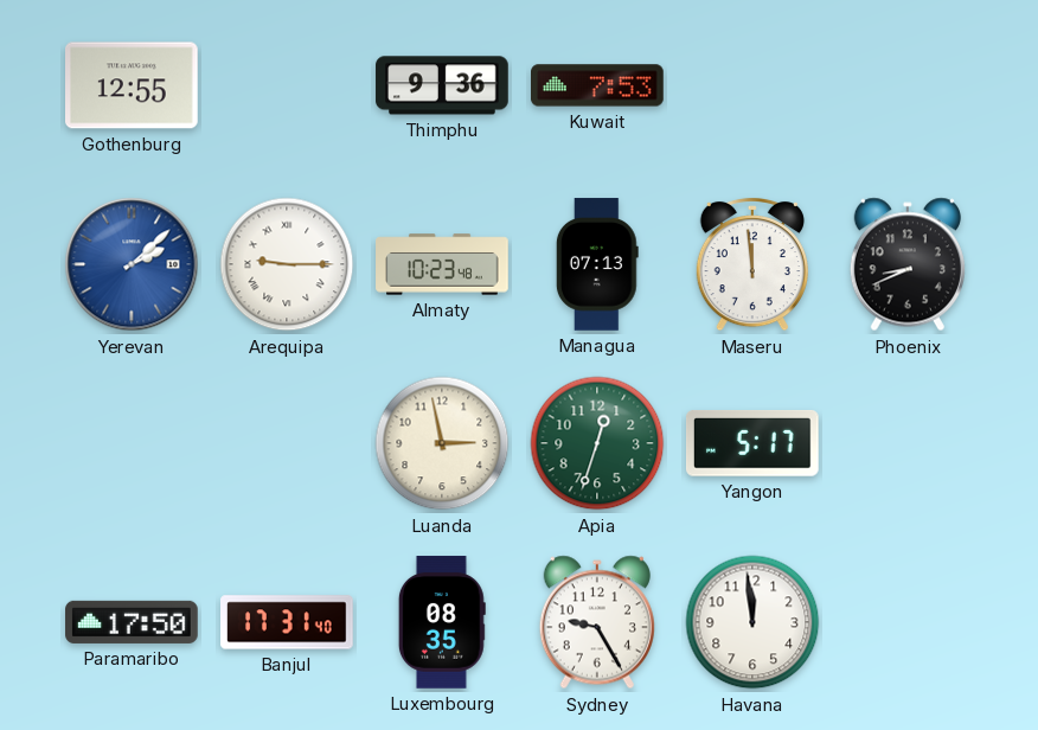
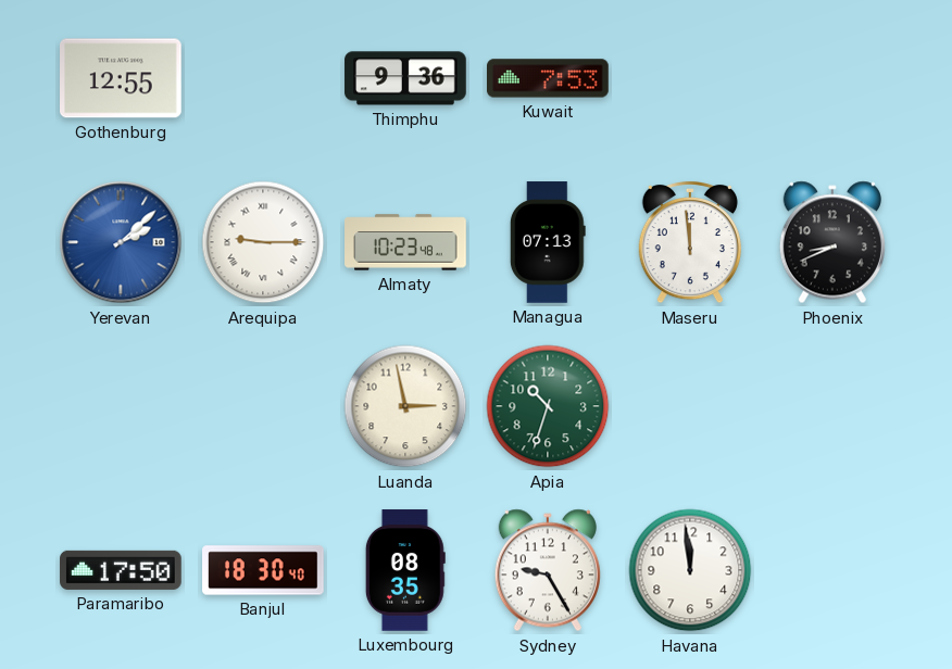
Apia: 12:33 -> 10:33
Yangon: 5:17 -> none
Banjul: 17:31 -> 18:30
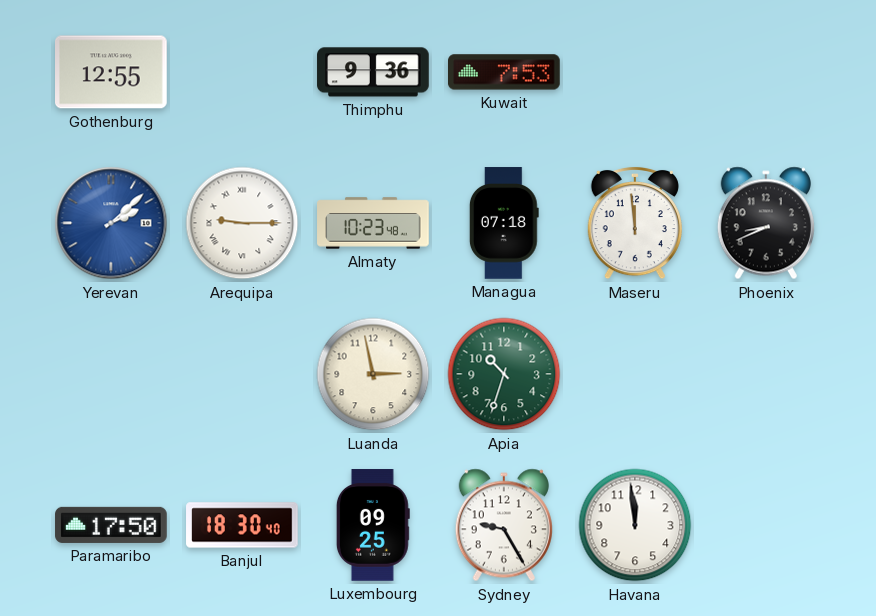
Managua: 07:13 -> 07:18
Luxembourg: 08:35 -> 09:25
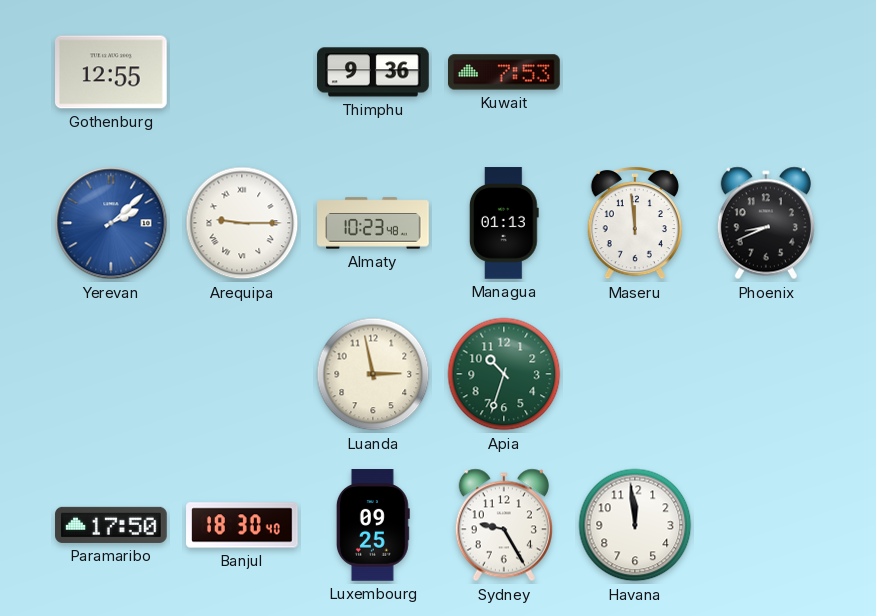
Managua: 07:18 -> 01:13
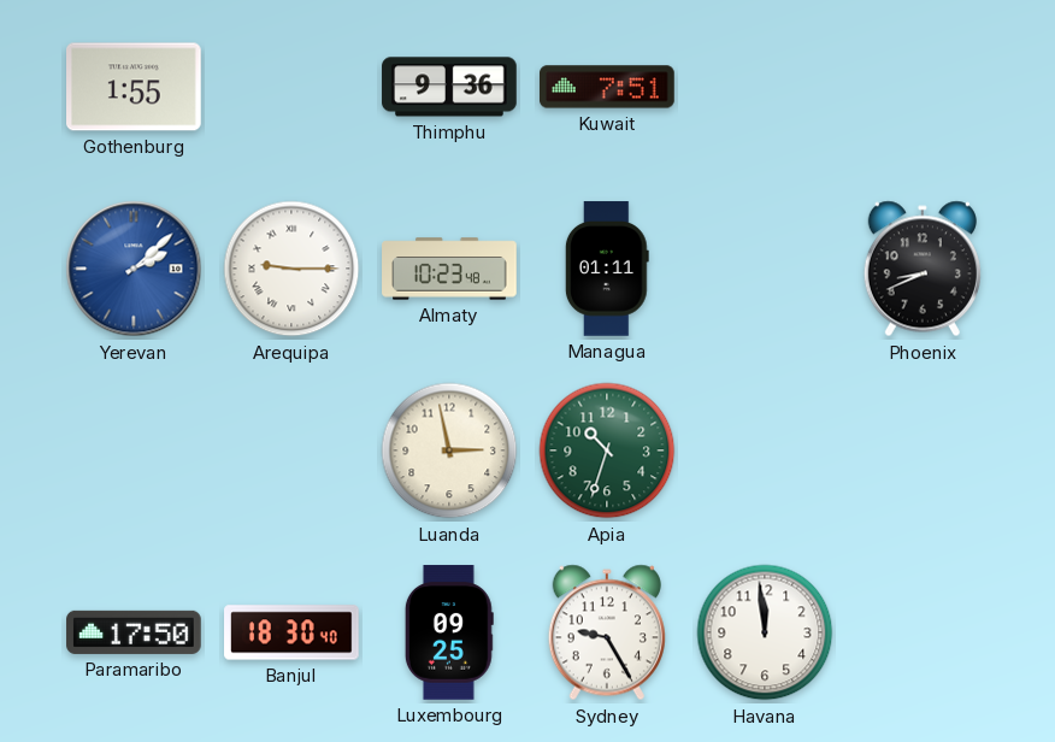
Gothenburg: 12:55 -> 1:55
Kuwait: 7:53 -> 7:51
Managua: 01:13 -> 01:11
Maseru: 11:59 -> none
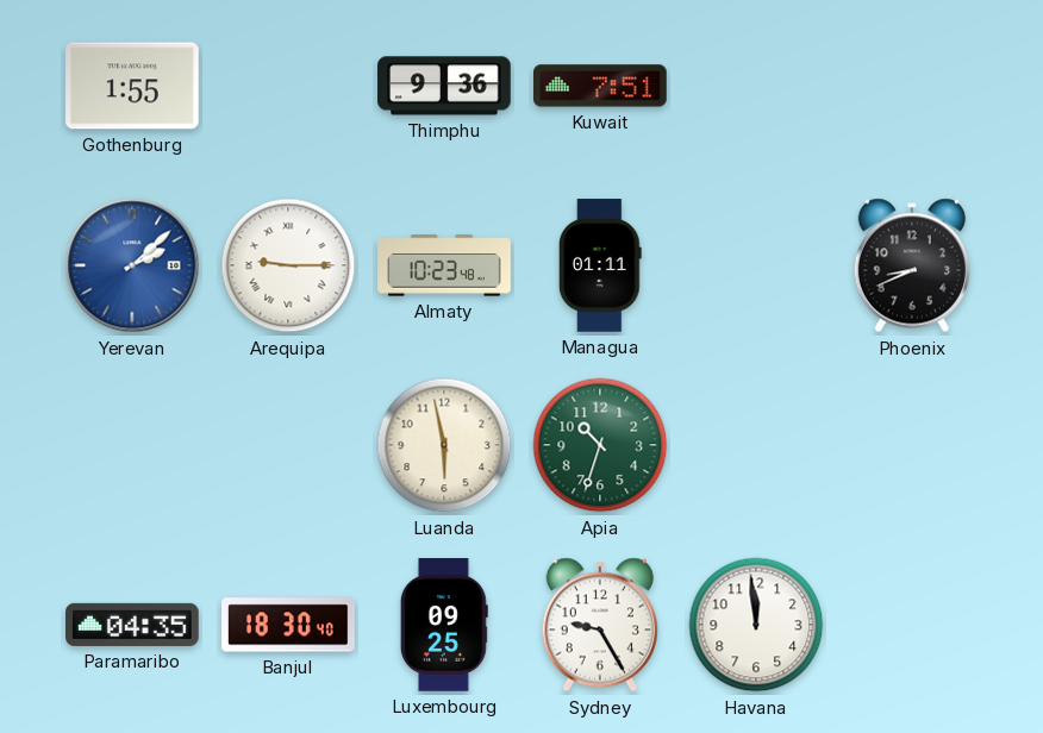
Luanda: 2:58 -> 5:58
Paramaribo: 17:50 -> 04:35
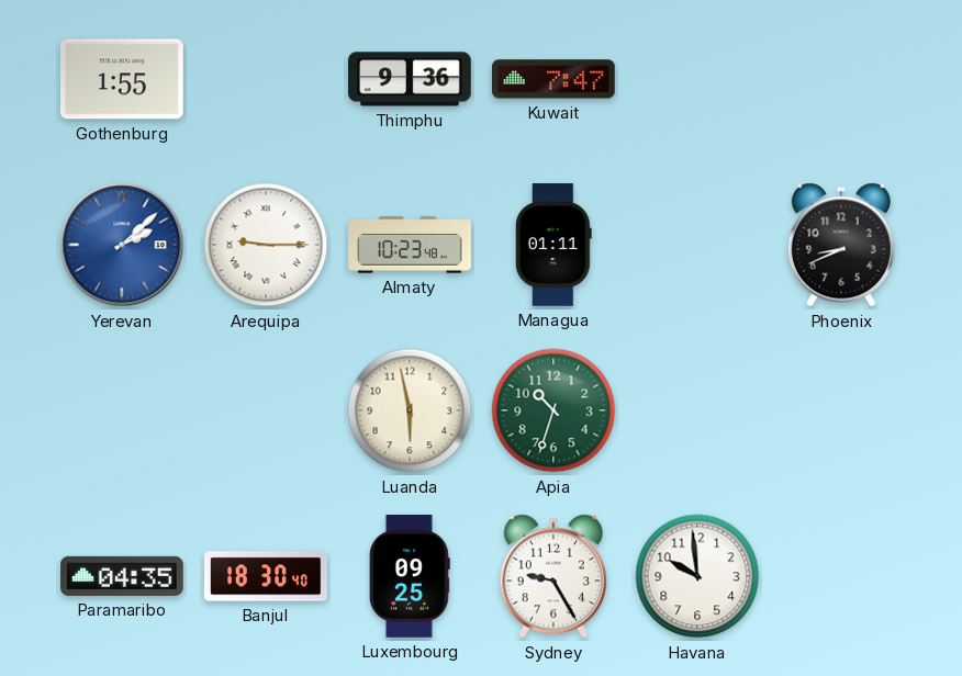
Kuwait: 7:51 -> 7:47
Havana: 11:59 -> 9:59
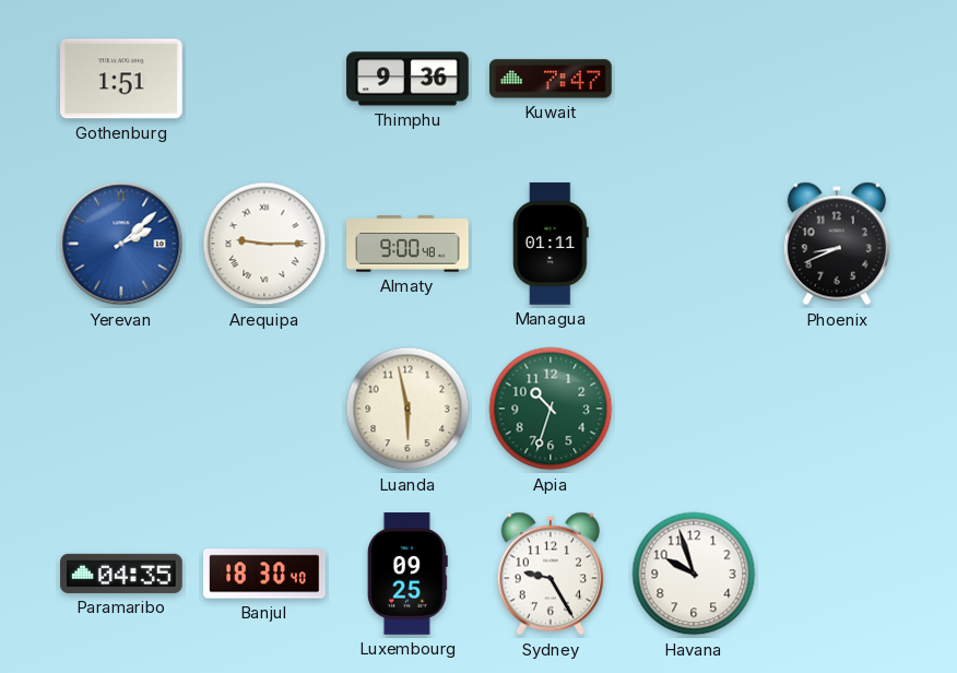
Gothenburg: 1:55 -> 1:51
Almaty: 10:23 -> 9:00
Havana: 9:59 -> 9:57
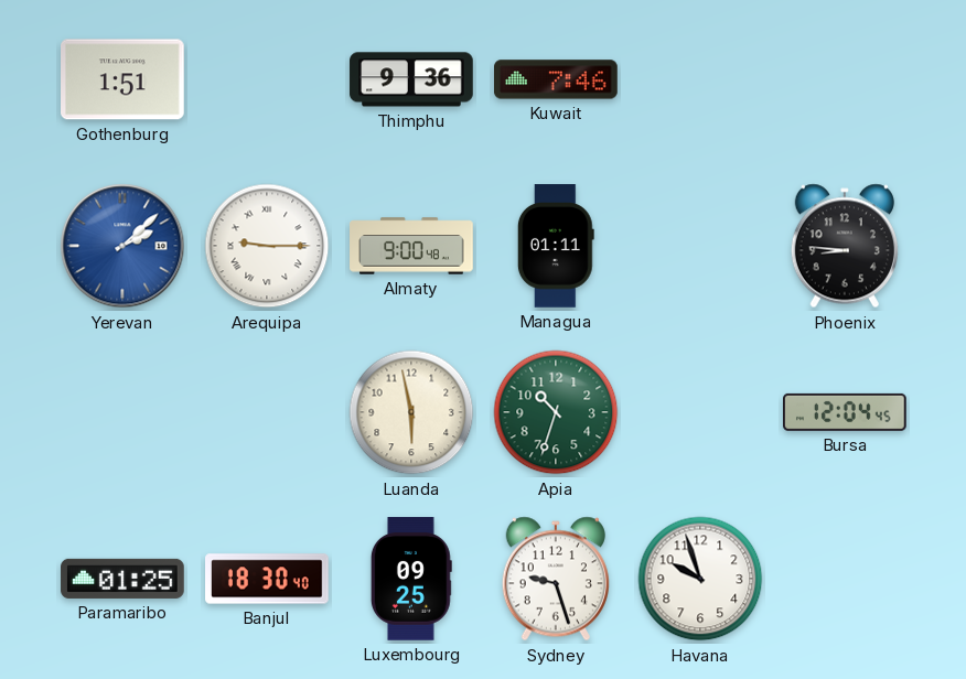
Kuwait: 7:47 -> 7:46
Phoenix: 8:41 -> 8:46
Bursa: none -> 12:04
Paramaribo: 04:35 -> 01:25
Sydney: 9:25 -> 9:27
